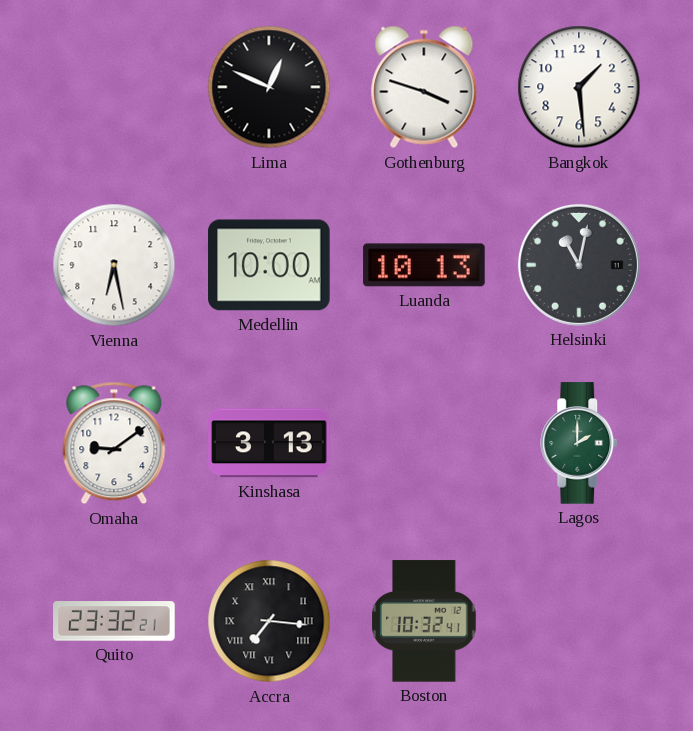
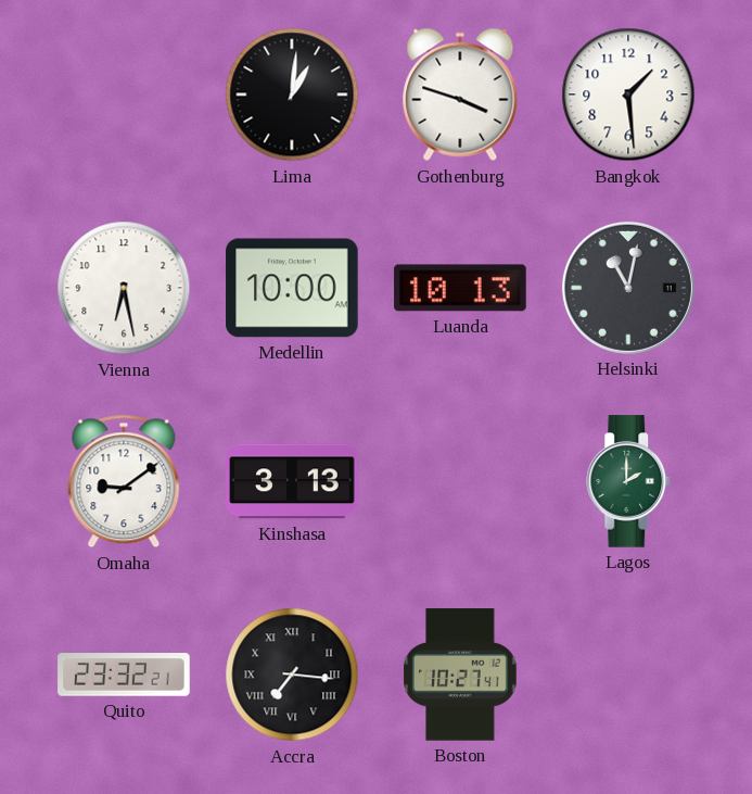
Lima: 12:49 -> 1:01
Boston: 10:32 -> 10:27
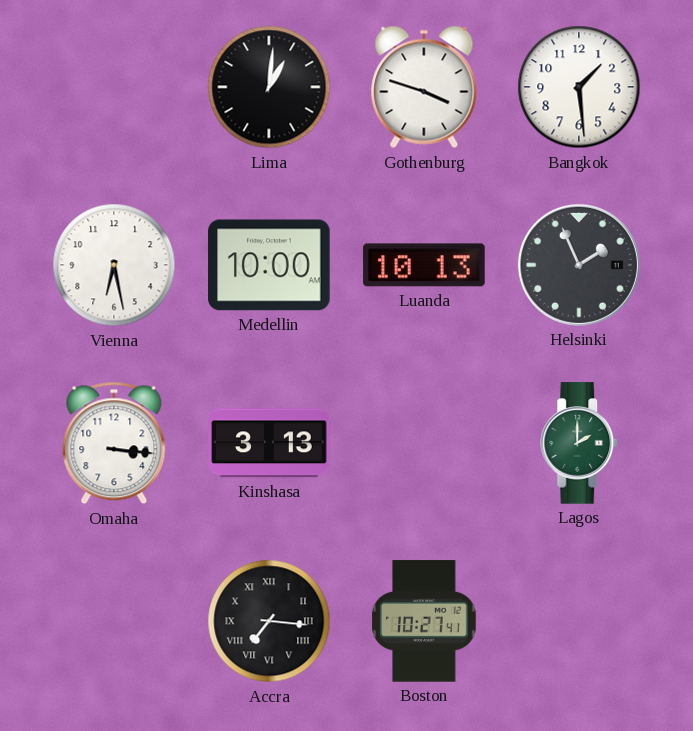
Helsinki: 11:02 -> 1:56
Omaha: 9:09 -> 3:16
Quito: 23:32 -> none
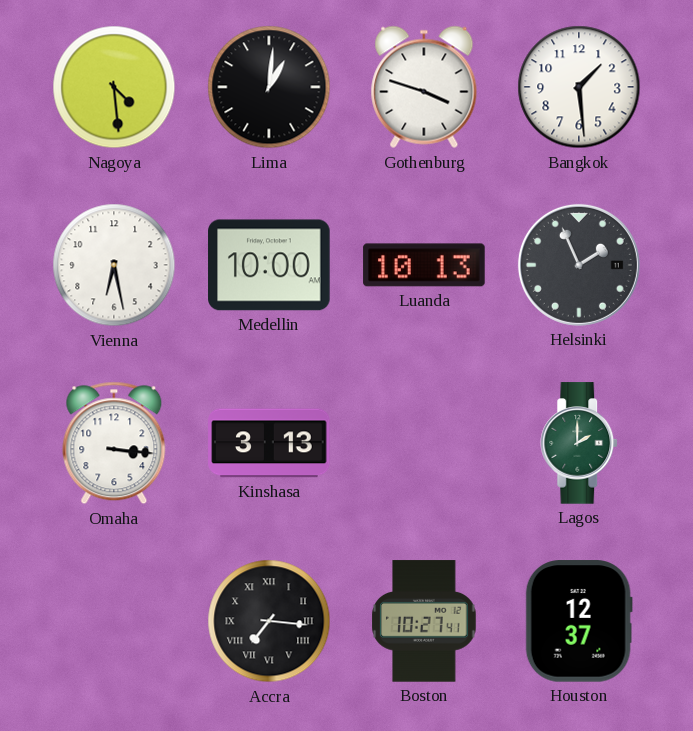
Nagoya: none -> 4:29
Houston: none -> 12:37
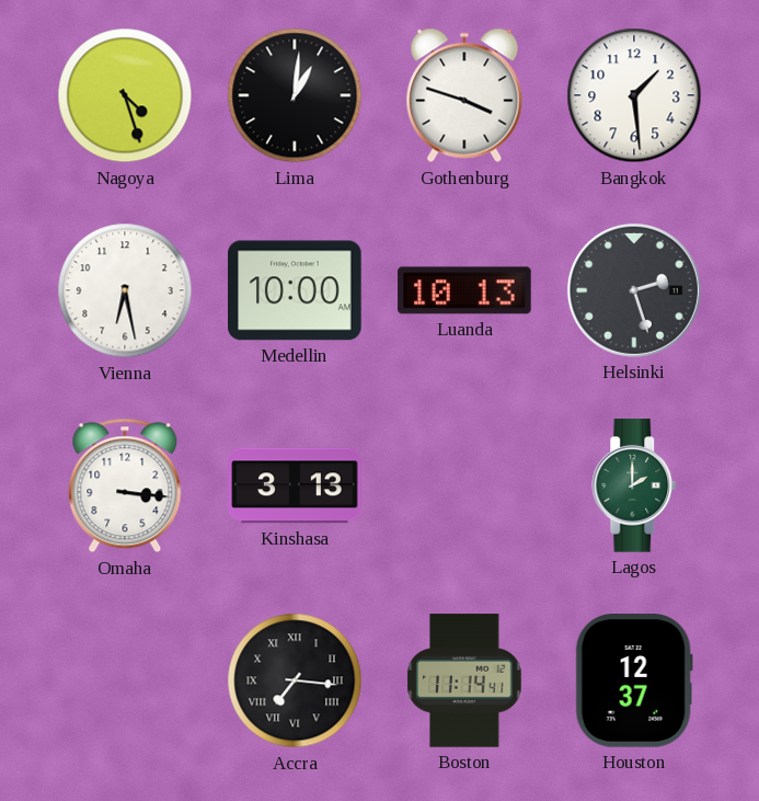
Nagoya: 4:29 -> 4:27
Helsinki: 1:56 -> 2:27
Boston: 10:27 -> 11:14
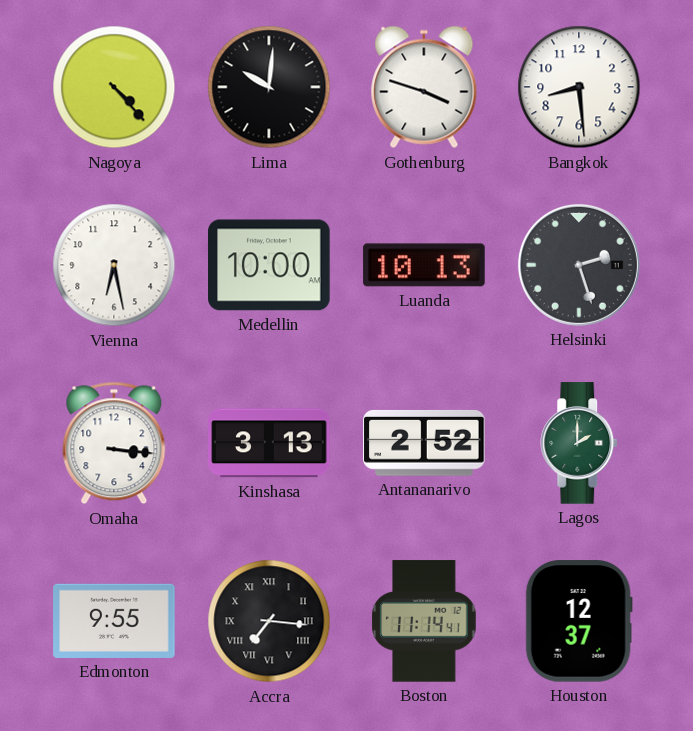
Nagoya: 4:27 -> 4:23
Lima: 1:01 -> 10:01
Bangkok: 1:29 -> 8:29
Antananarivo: none -> 2:52
Edmonton: none -> 9:55
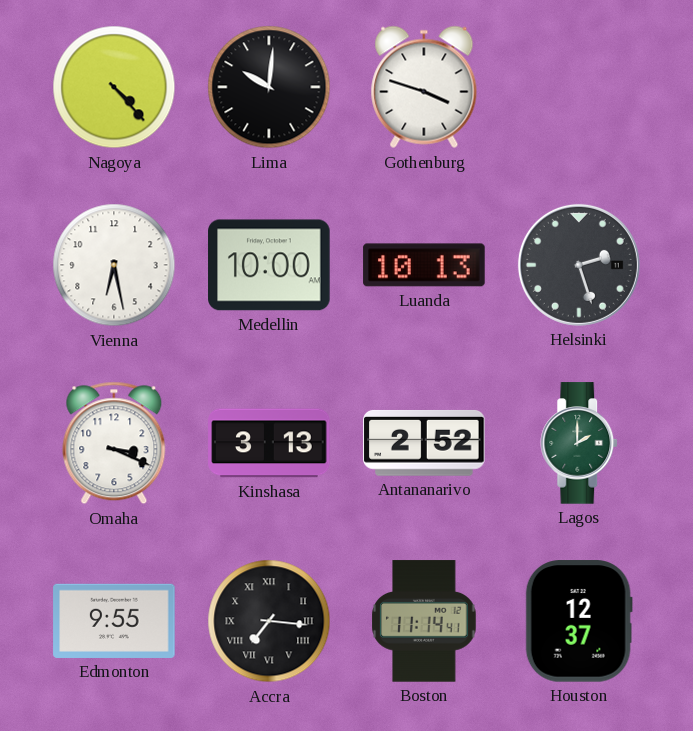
Bangkok: 8:29 -> none
Omaha: 3:16 -> 3:19
